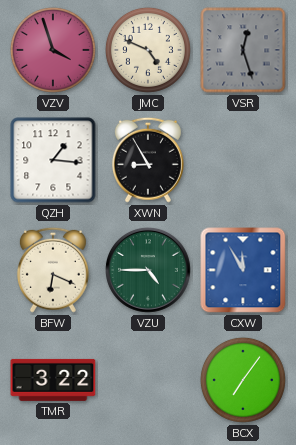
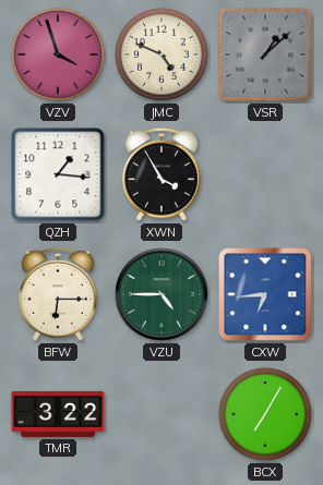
VSR: 12:27 -> 1:08
XWN: 8:55 -> 3:55
BFW: 6:19 -> 6:15
CXW: 11:55 -> 6:44
BCX: 7:06 -> 7:05
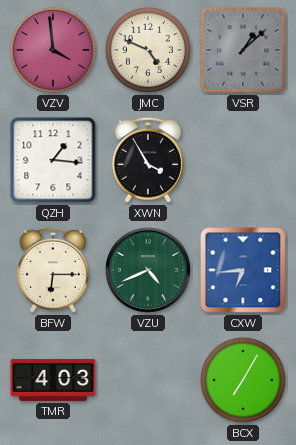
VZV: 3:57 -> 3:59
VZU: 4:45 -> 4:41
TMR: 3:22 -> 4:03
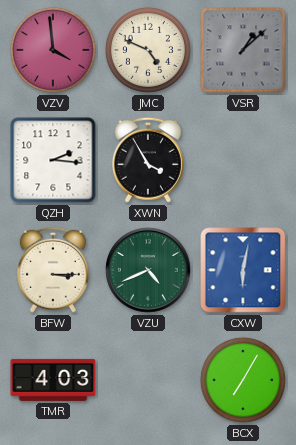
QZH: 1:16 -> 2:16
BFW: 6:15 -> 3:15
CXW: 6:44 -> 6:02
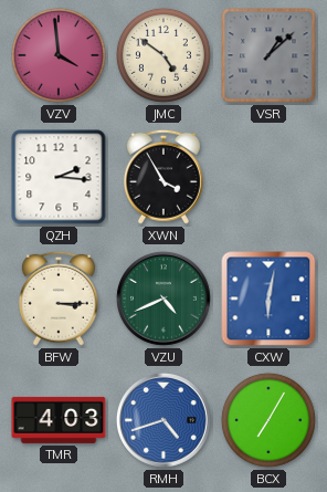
JMC: 4:49 -> 4:51
RMH: none -> 4:42
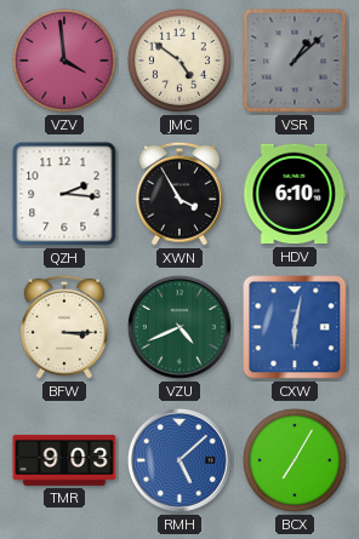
HDV: none -> 6:10
TMR: 4:03 -> 9:03
RMH: 4:42 -> 5:08
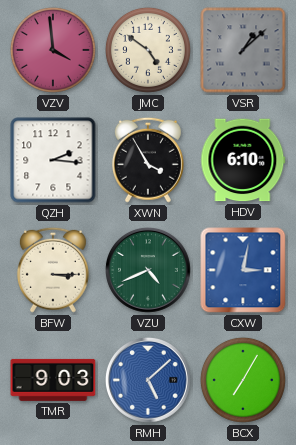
CXW: 6:02 -> 3:02
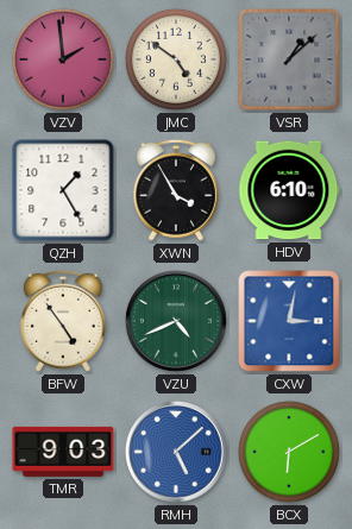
VZV: 3:59 -> 1:59
QZH: 2:16 -> 1:25
BFW: 3:15 -> 4:54
BCX: 7:05 -> 6:10
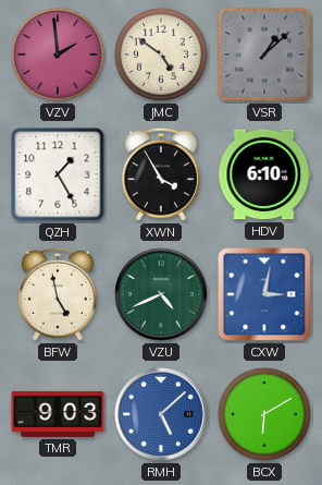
BFW: 4:54 -> 4:58
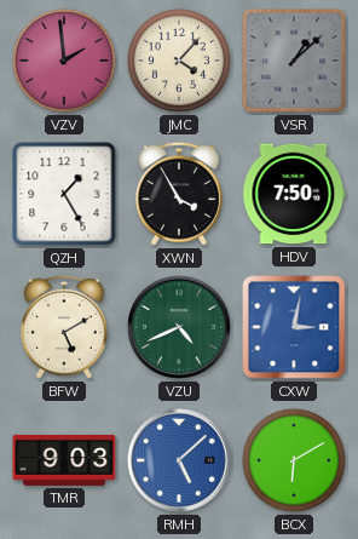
JMC: 4:51 -> 4:07
HDV: 6:10 -> 7:50
BFW: 4:58 -> 5:10
